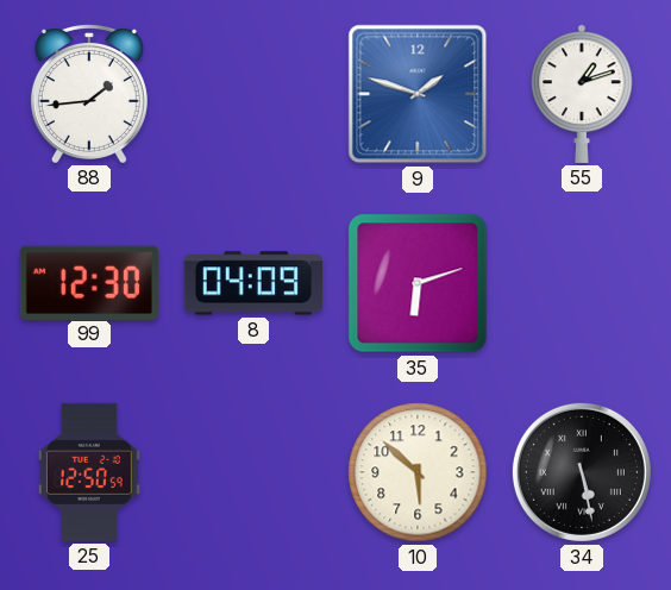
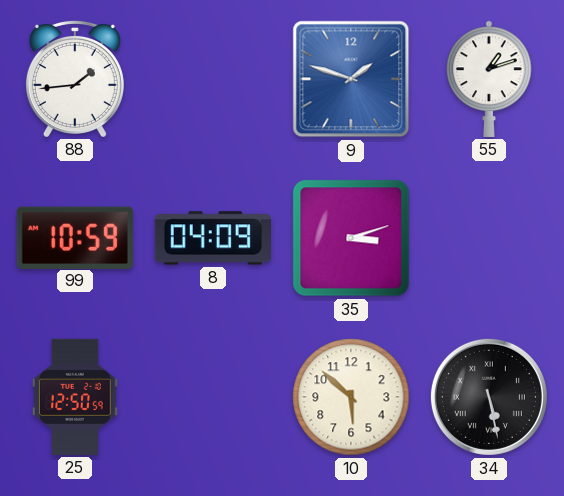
99: 12:30 -> 10:59
35: 6:12 -> 3:12
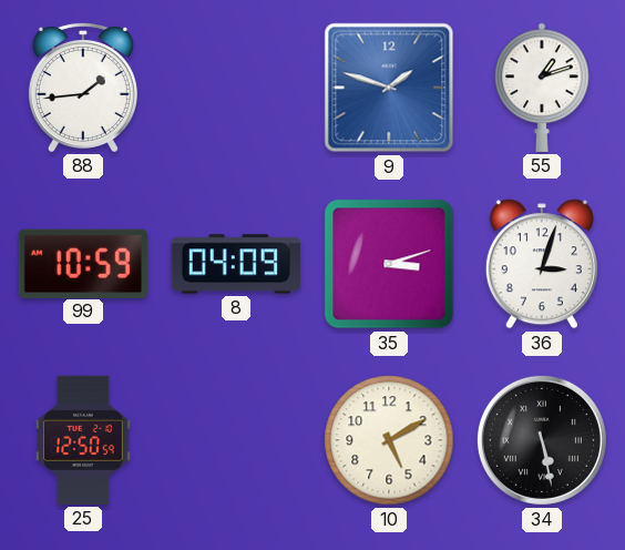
36: none -> 3:03
10: 5:52 -> 5:10
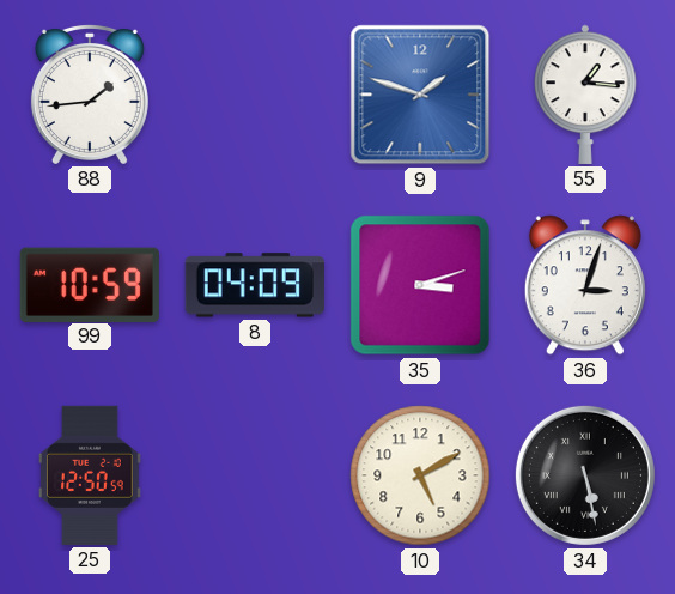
55: 1:12 -> 1:16
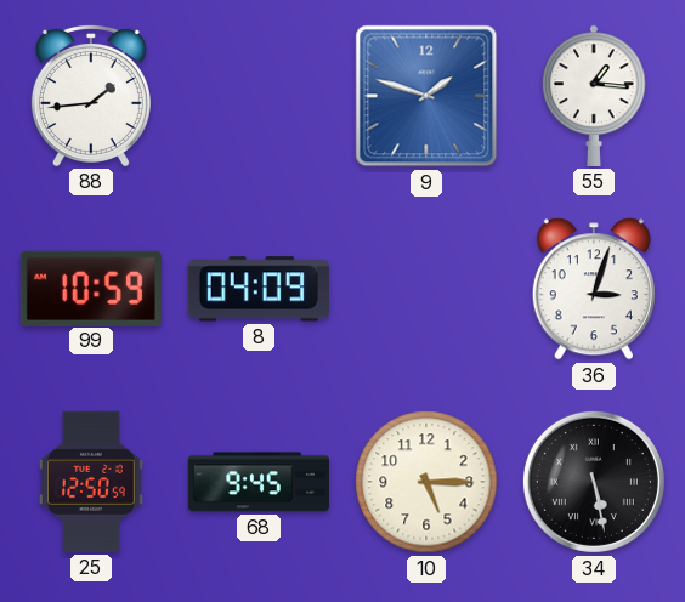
35: 3:12 -> none
68: none -> 9:45
10: 5:10 -> 5:15
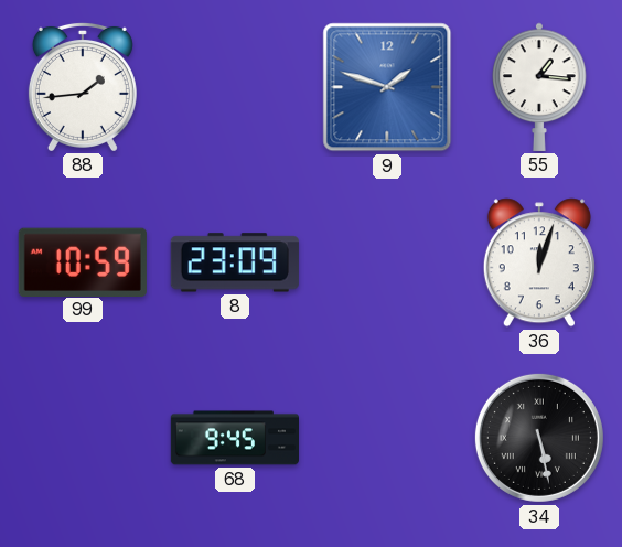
8: 04:09 -> 23:09
36: 3:03 -> 12:03
25: 12:50 -> none
10: 5:15 -> none
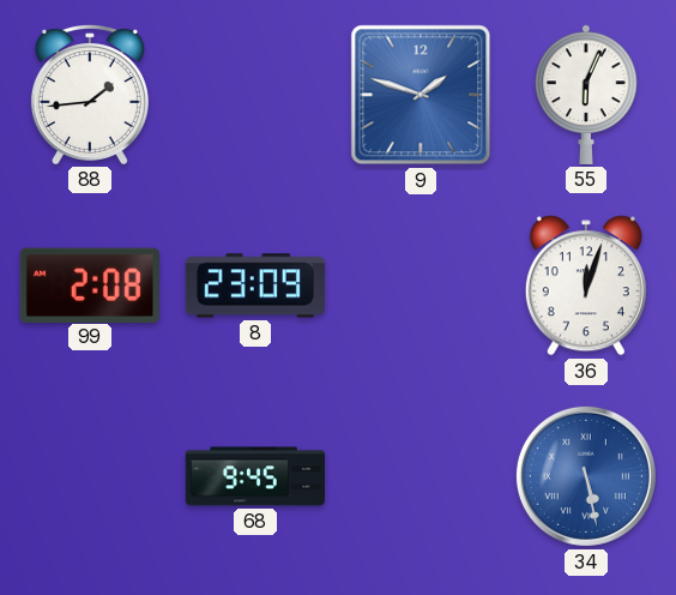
55: 1:16 -> 6:04
99: 10:59 -> 2:08
34 dial: black -> blue
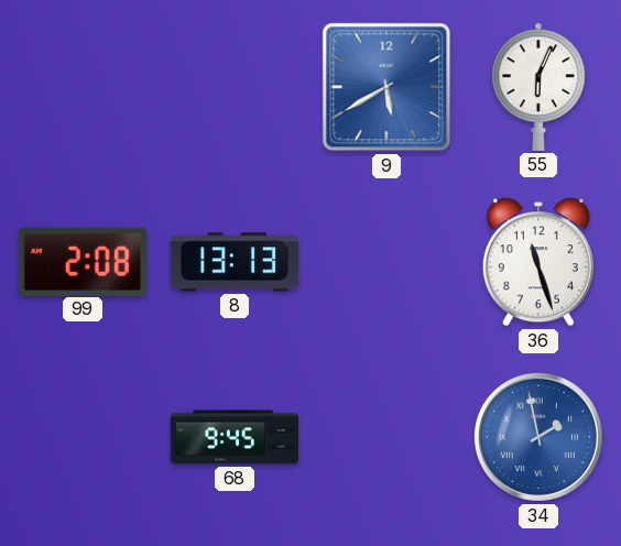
88: 1:44 -> none
9: 1:48 -> 5:40
8: 23:09 -> 13:13
36: 12:03 -> 11:27
34: 5:28 -> 1:58
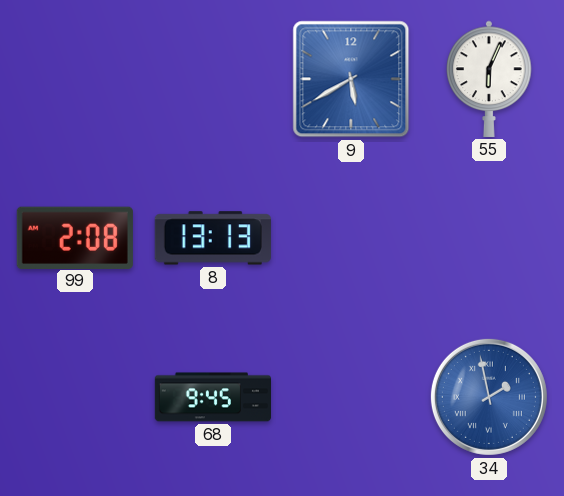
36: 11:27 -> none
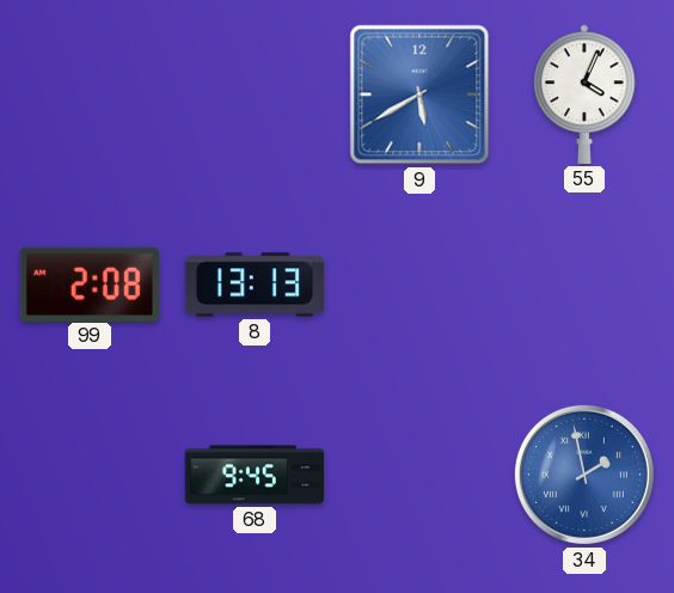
55: 6:04 -> 4:04
